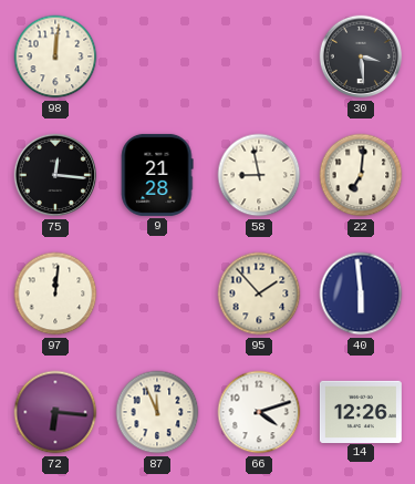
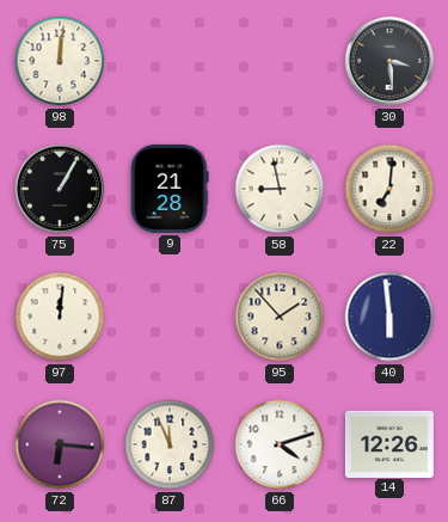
75: 12:16 -> 1:05
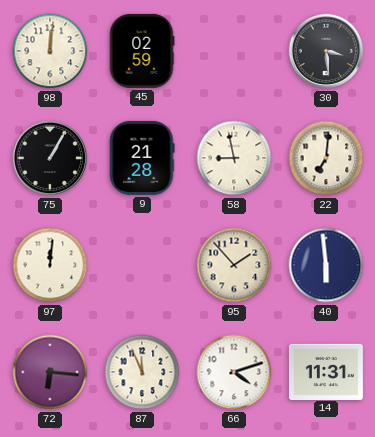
45: none -> 02:59
14: 12:26 -> 11:31
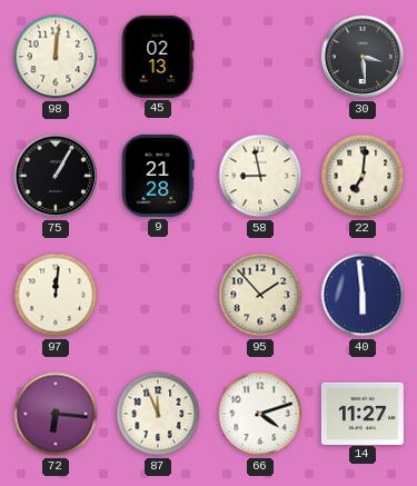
45: 02:59 -> 02:13
14: 11:31 -> 11:27
